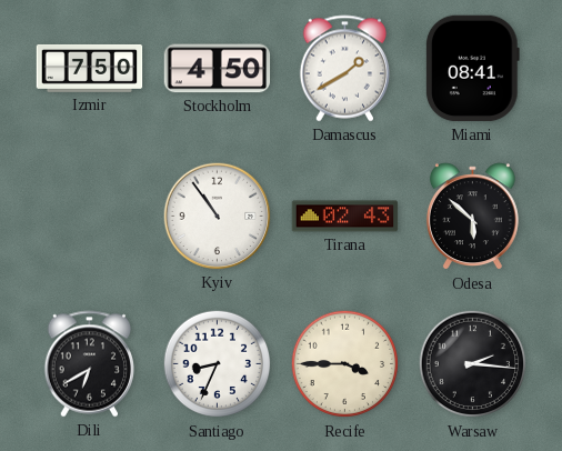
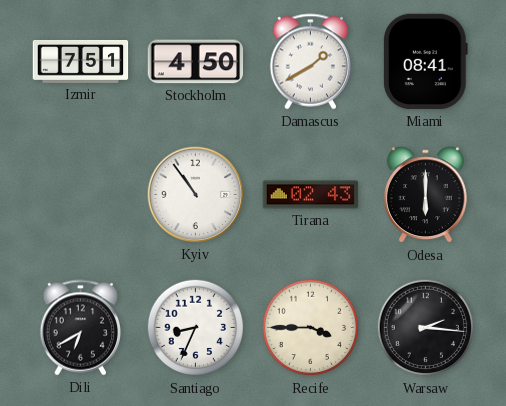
Izmir: 7:50 -> 7:51
Odesa: 5:52 -> 6:00
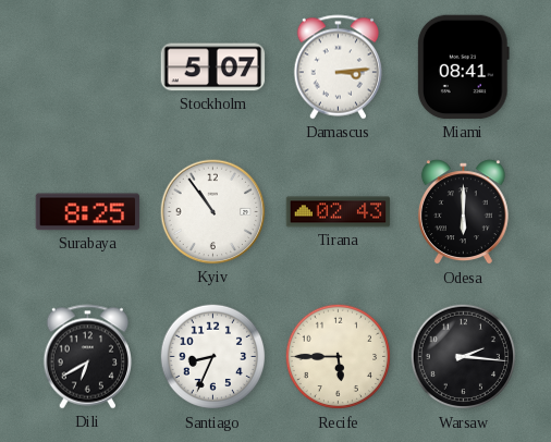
Izmir: 7:51 -> none
Stockholm: 4:50 -> 5:07
Damascus: 1:40 -> 3:14
Surabaya: none -> 8:25
Recife: 3:45 -> 5:45
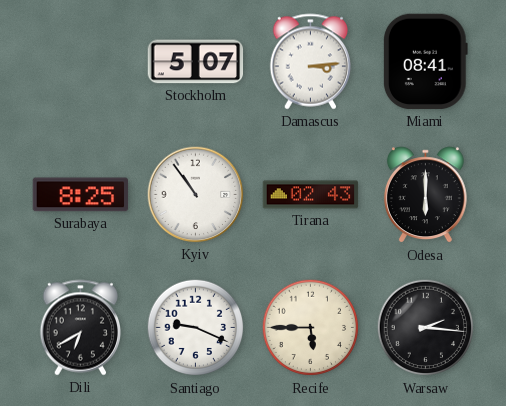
Santiago: 8:34 -> 9:19
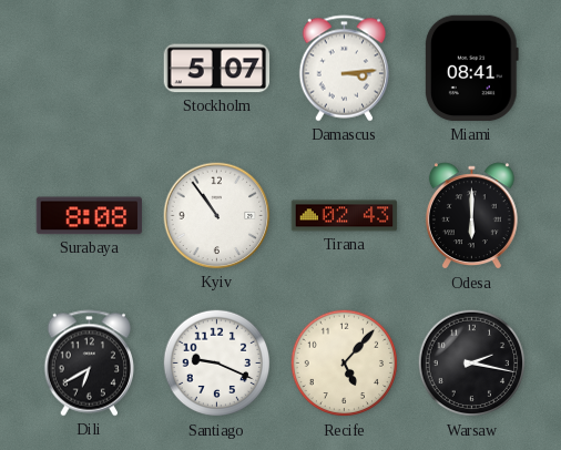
Surabaya: 8:25 -> 8:08
Recife: 5:45 -> 5:07
Warsaw: 2:16 -> 2:17
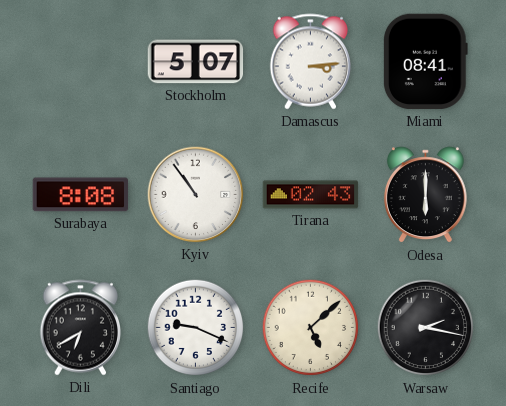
Recife: 5:07 -> 5:08
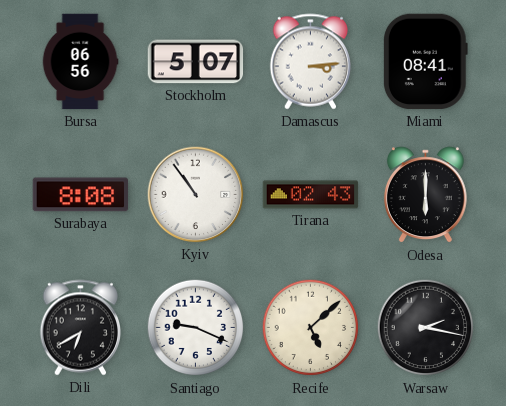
Bursa: none -> 06:56
